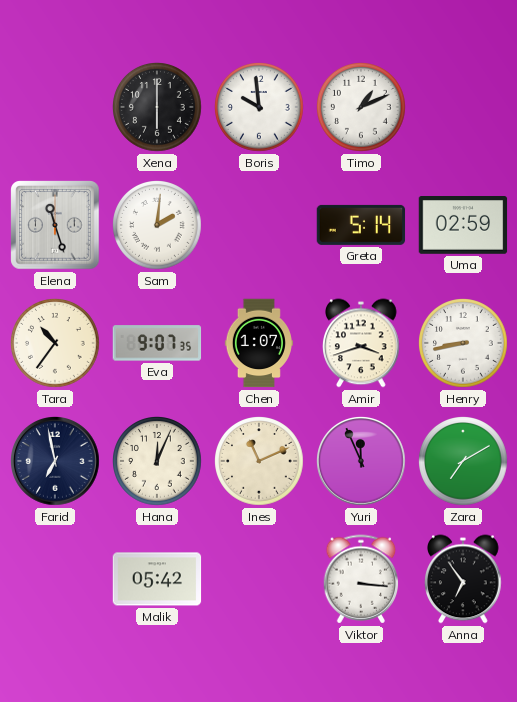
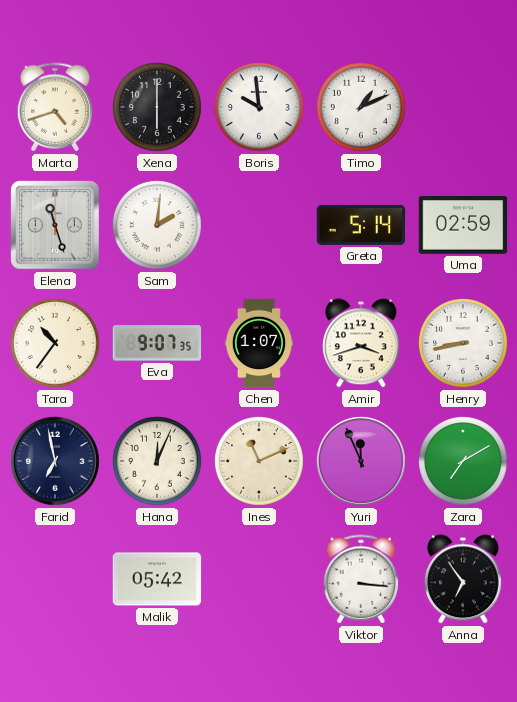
Marta: none -> 4:42
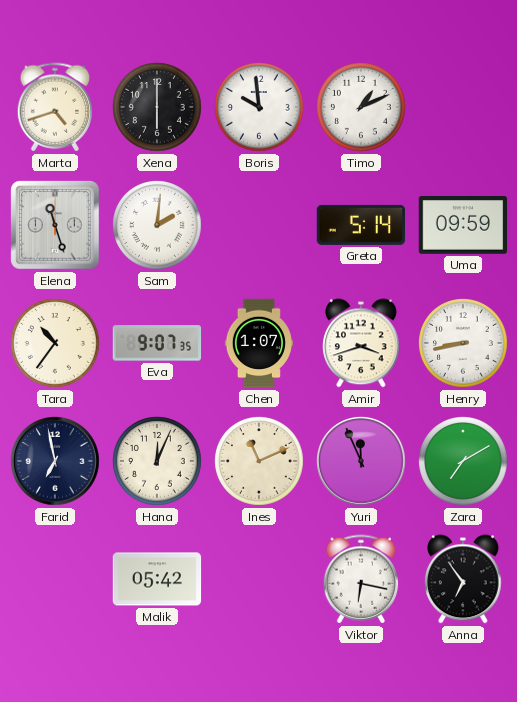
Uma: 02:59 -> 09:59
Viktor: 3:16 -> 6:17
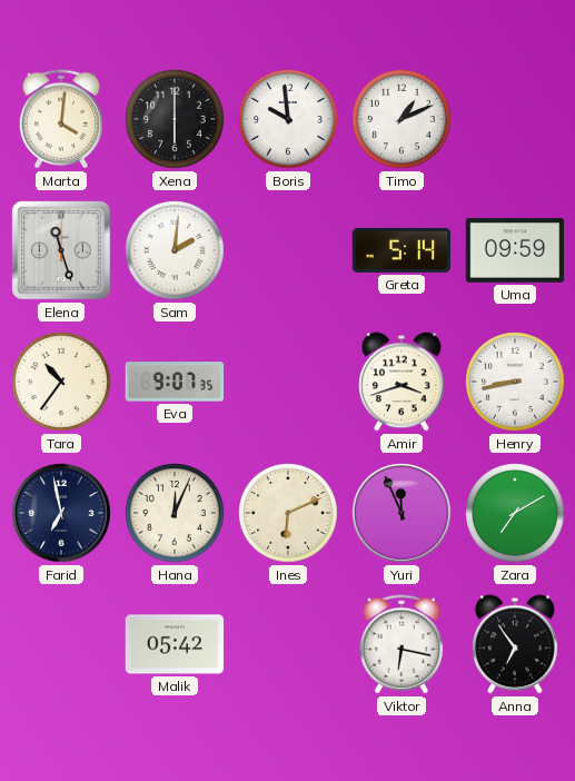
Marta: 4:42 -> 4:01
Chen: 1:07 -> none
Ines: 11:11 -> 6:11
